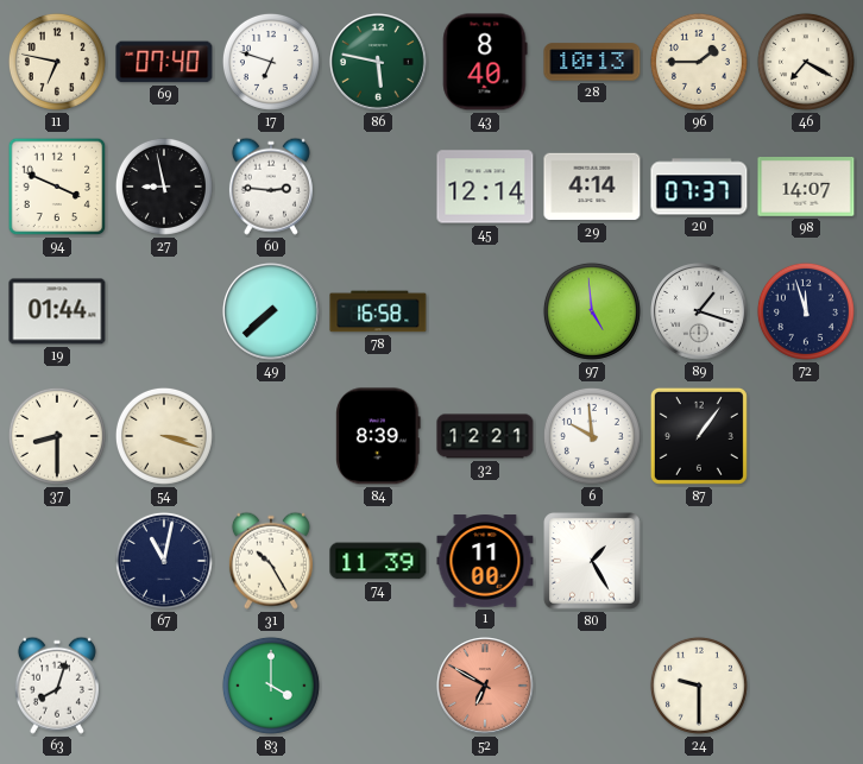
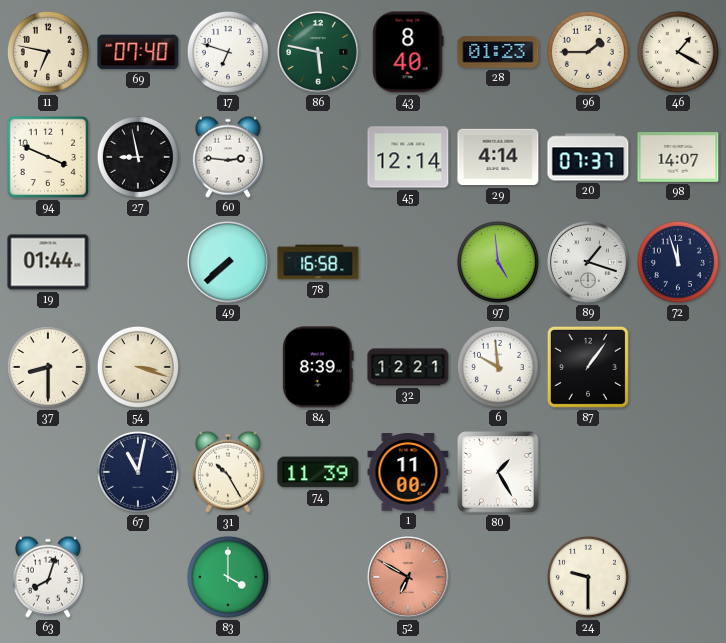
28: 10:13 -> 01:23
46: 7:20 -> 1:20
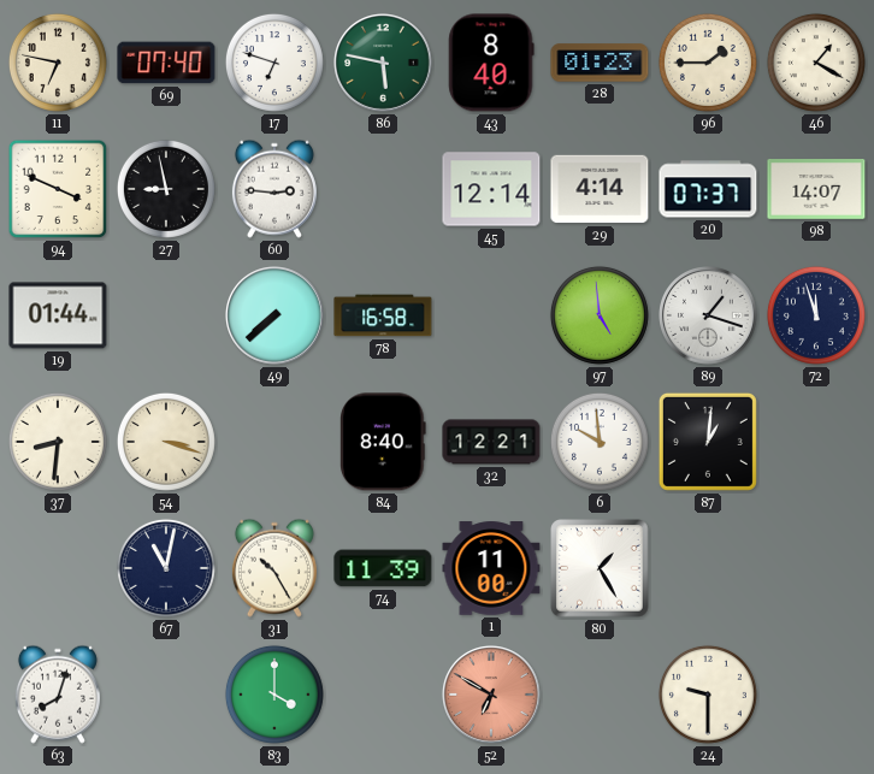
37: 8:30 -> 8:31
84: 8:39 -> 8:40
87: 1:06 -> 1:01
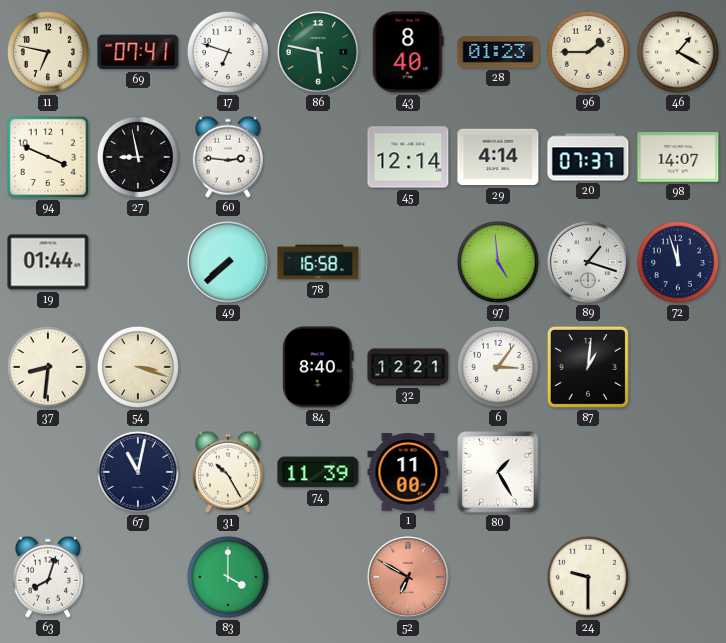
69: 07:40 -> 07:41
6: 9:59 -> 3:06
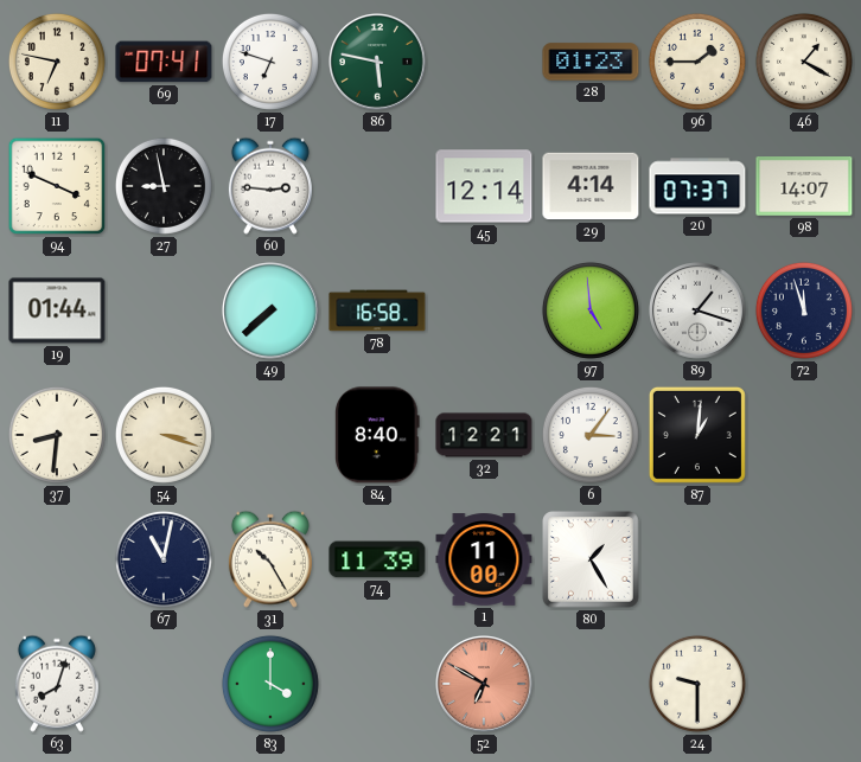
43: 8:40 -> none
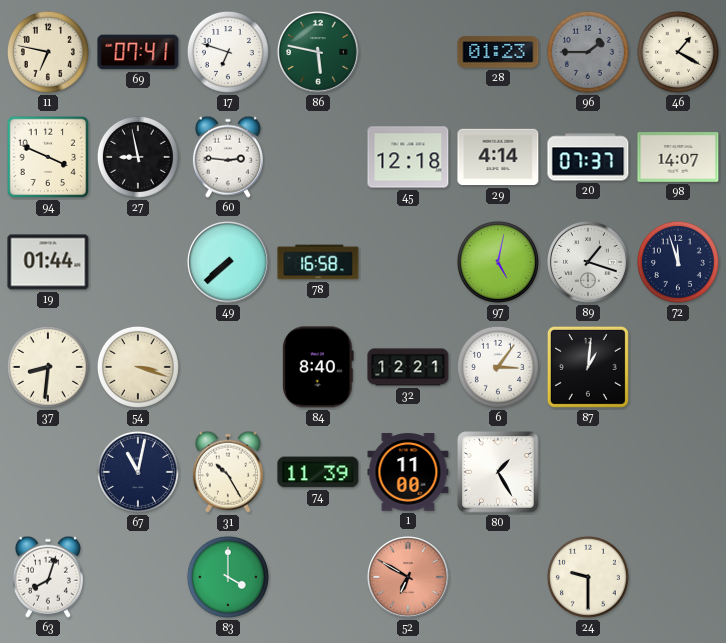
96 dial: cream -> grey
45: 12:14 -> 12:18
97: 4:59 -> 5:02
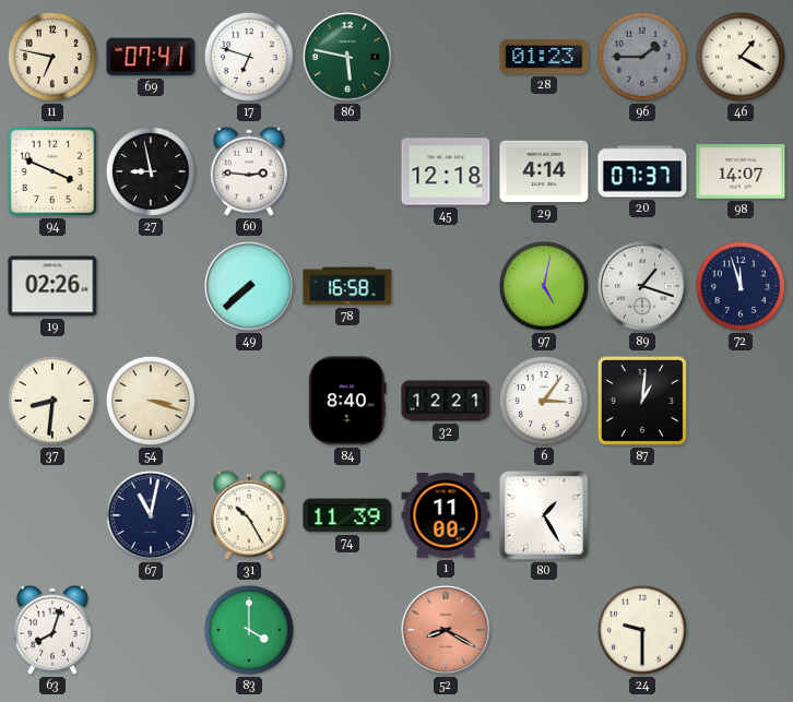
19: 01:44 -> 02:26
52: 6:50 -> 8:20
